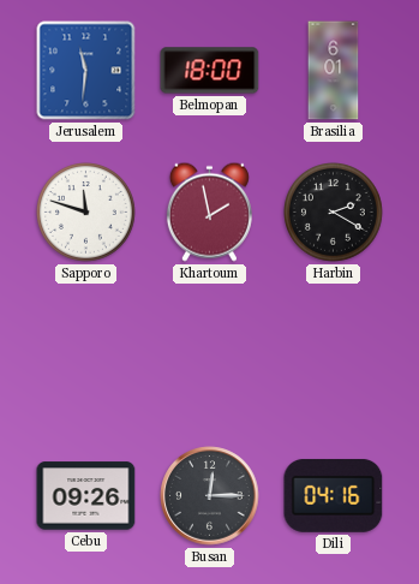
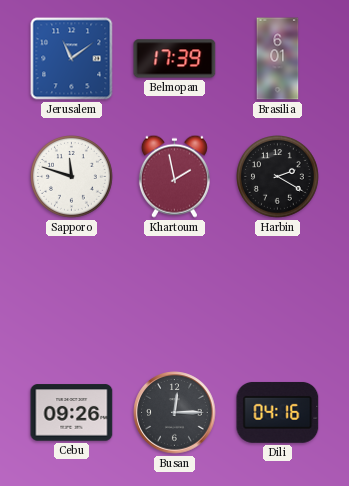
Jerusalem: 11:31 -> 11:09
Belmopan: 18:00 -> 17:39
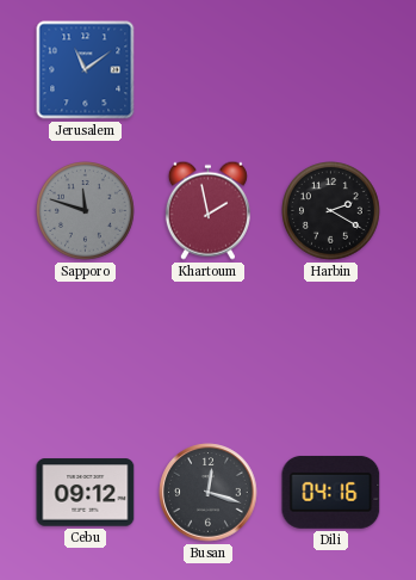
Belmopan: 17:39 -> none
Brasilia: 6:01 -> none
Sapporo dial: white -> grey
Cebu: 09:26 -> 09:12
Busan: 12:15 -> 12:18
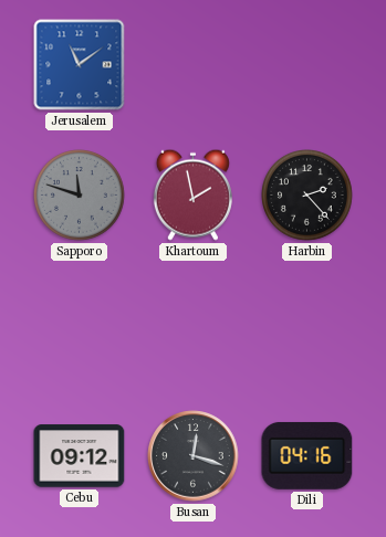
Harbin: 2:20 -> 2:23
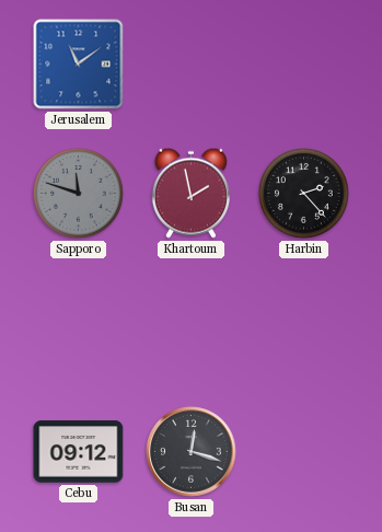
Dili: 04:16 -> none
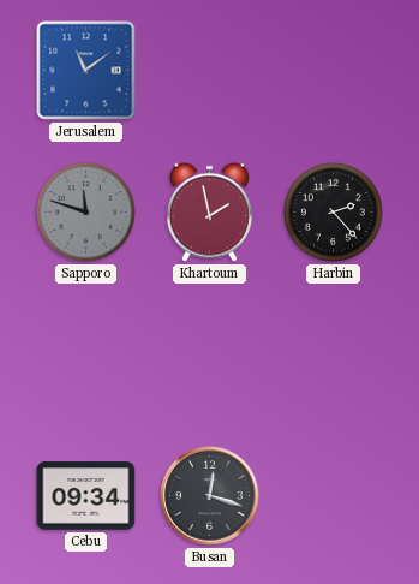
Cebu: 09:12 -> 09:34
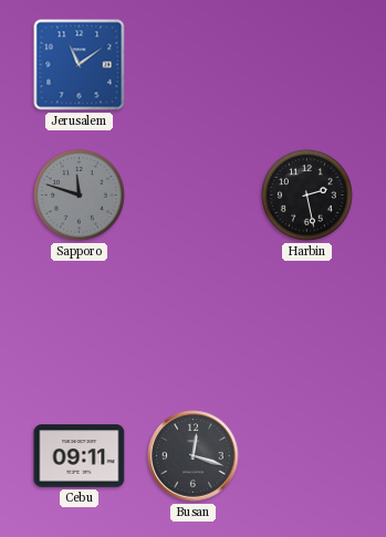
Khartoum: 1:58 -> none
Harbin: 2:23 -> 2:28
Cebu: 09:34 -> 09:11
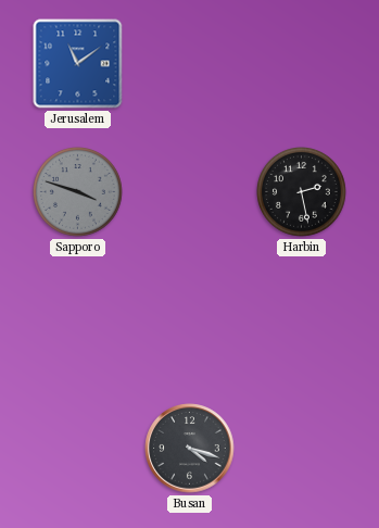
Sapporo: 11:48 -> 3:48
Cebu: 09:11 -> none
Busan: 12:18 -> 4:18
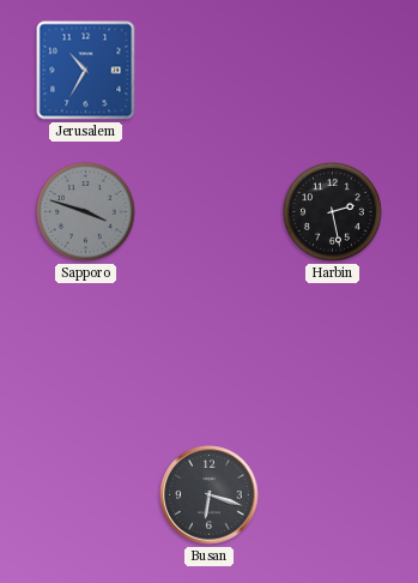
Jerusalem: 11:09 -> 10:35
Busan: 4:18 -> 6:18
